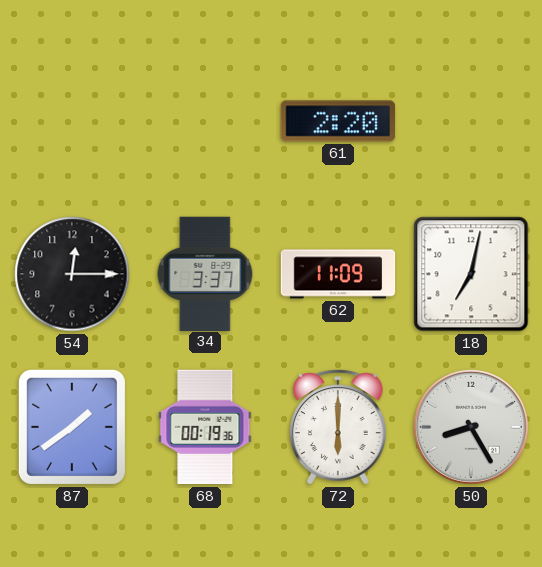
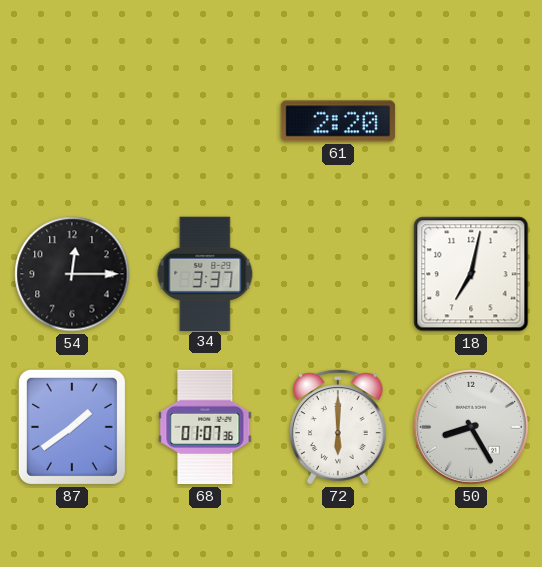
62: 11:09 -> none
68: 00:19 -> 01:07
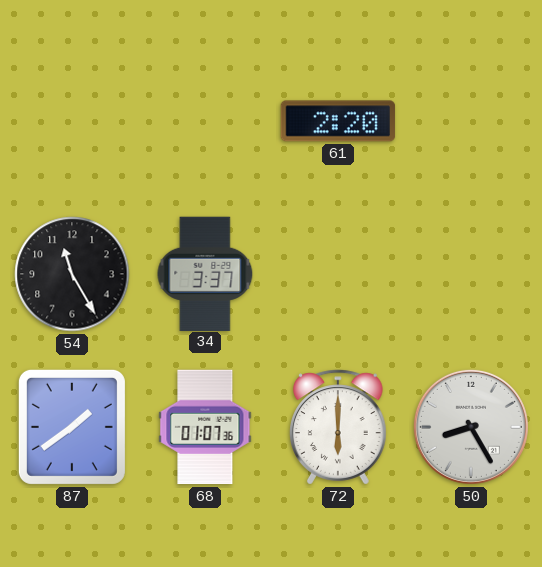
54: 12:15 -> 11:25
18: 7:02 -> none
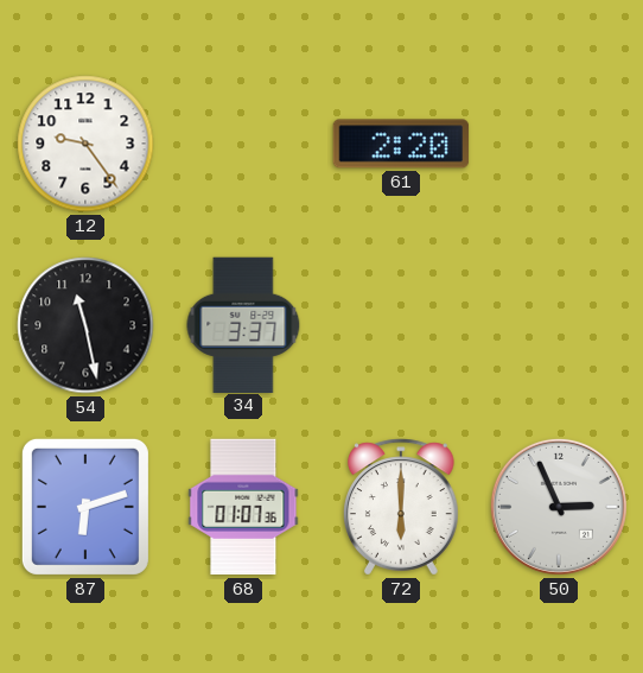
12: none -> 9:24
54: 11:25 -> 11:28
87: 1:39 -> 6:12
50: 8:25 -> 2:56
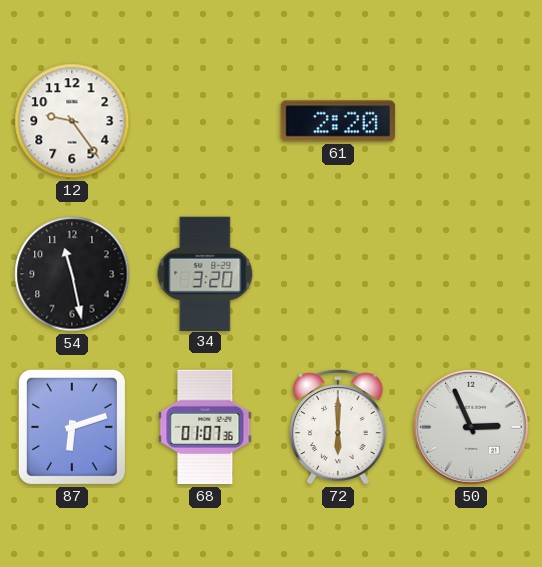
34: 3:37 -> 3:20
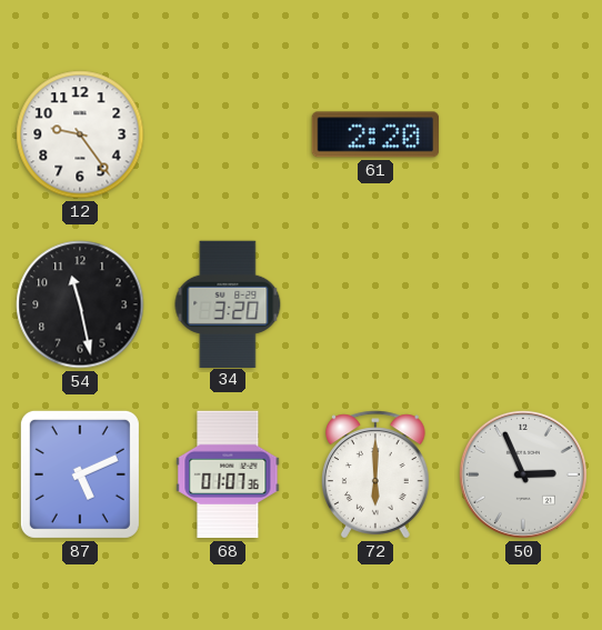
87: 6:12 -> 5:11
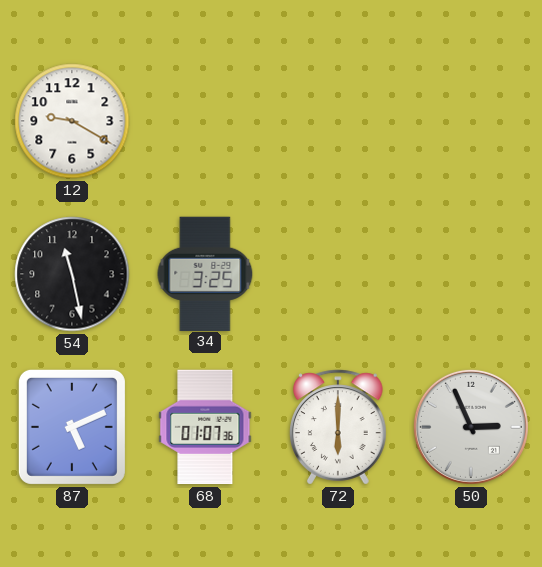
12: 9:24 -> 9:20
61: 2:20 -> none
34: 3:20 -> 3:25
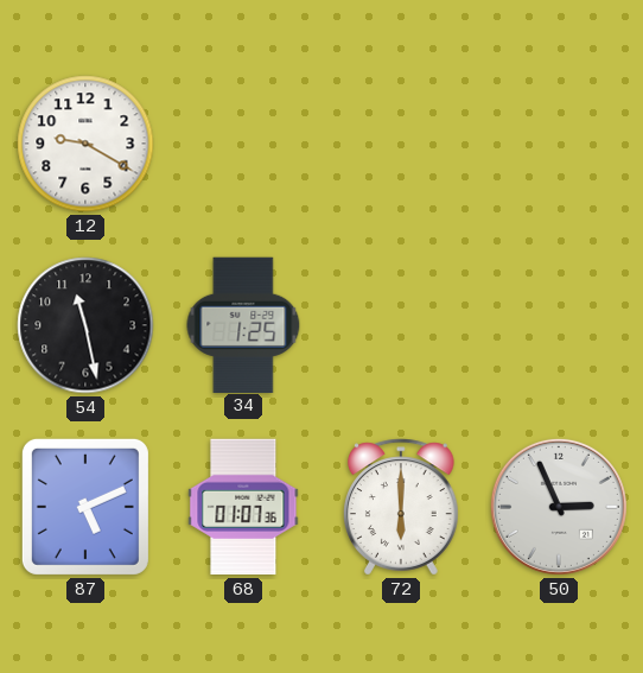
34: 3:25 -> 1:25
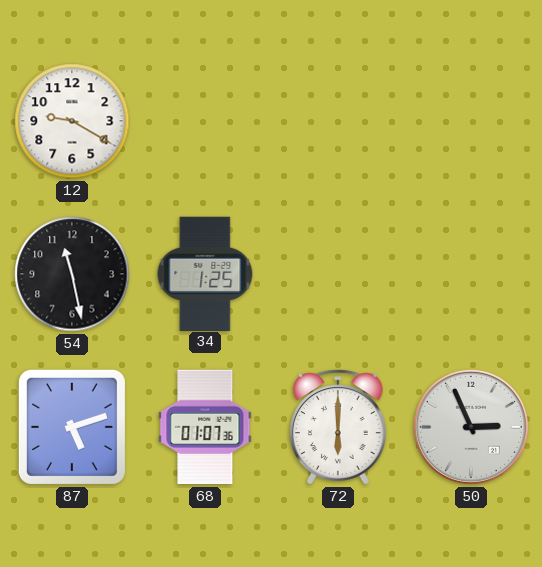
87: 5:11 -> 5:12
